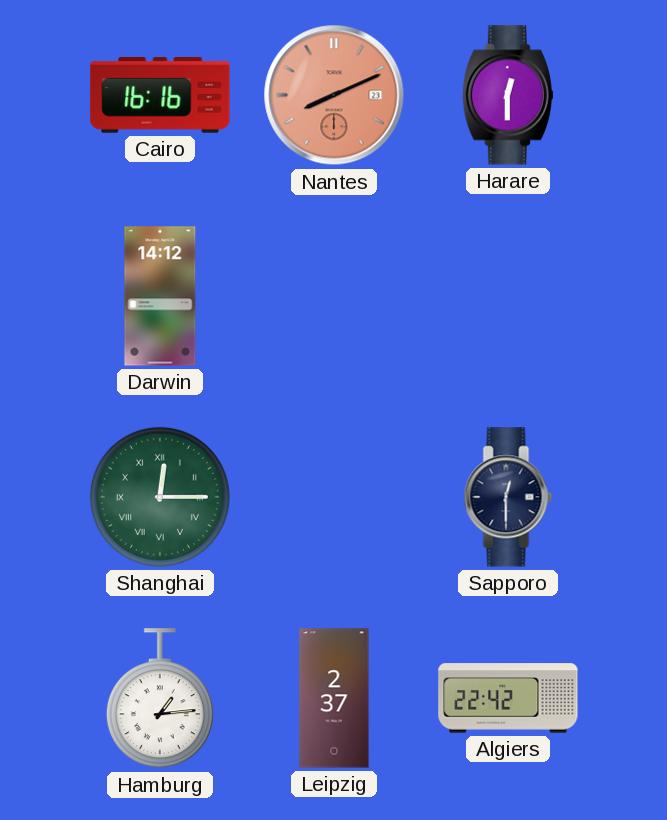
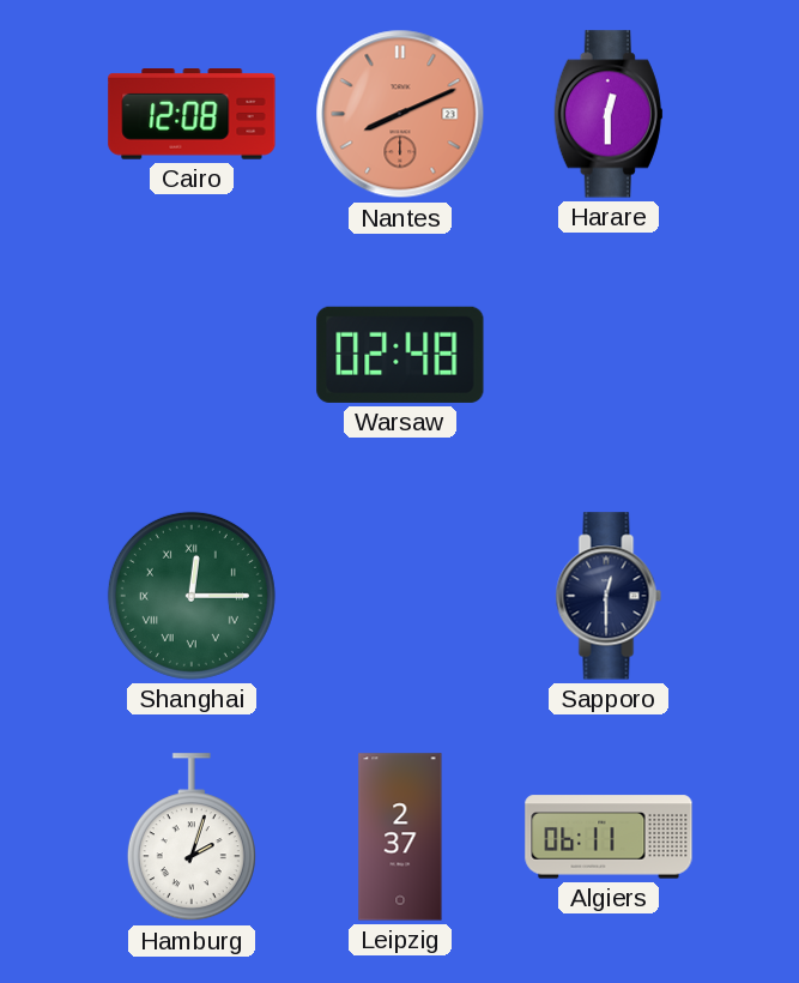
Cairo: 16:16 -> 12:08
Darwin: 14:12 -> none
Warsaw: none -> 02:48
Hamburg: 1:14 -> 2:03
Algiers: 22:42 -> 06:11
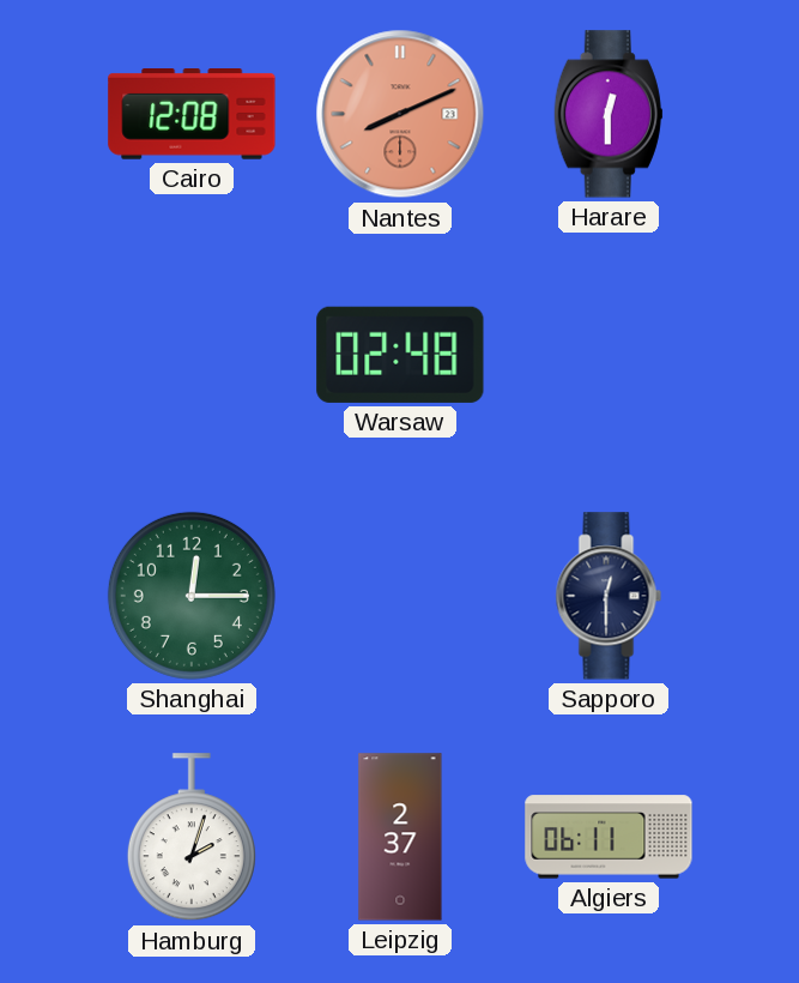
Shanghai numerals: Roman -> Arabic
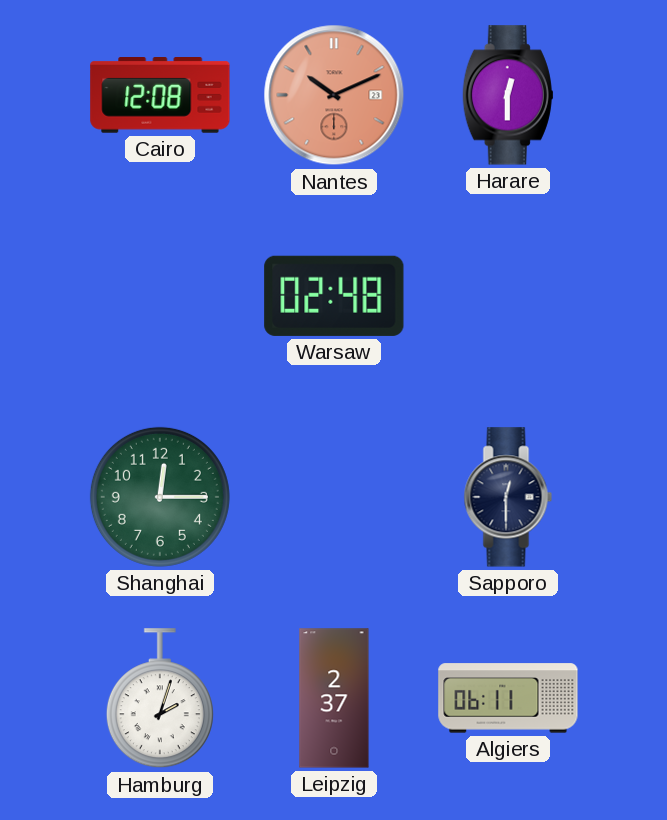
Nantes: 8:11 -> 10:11
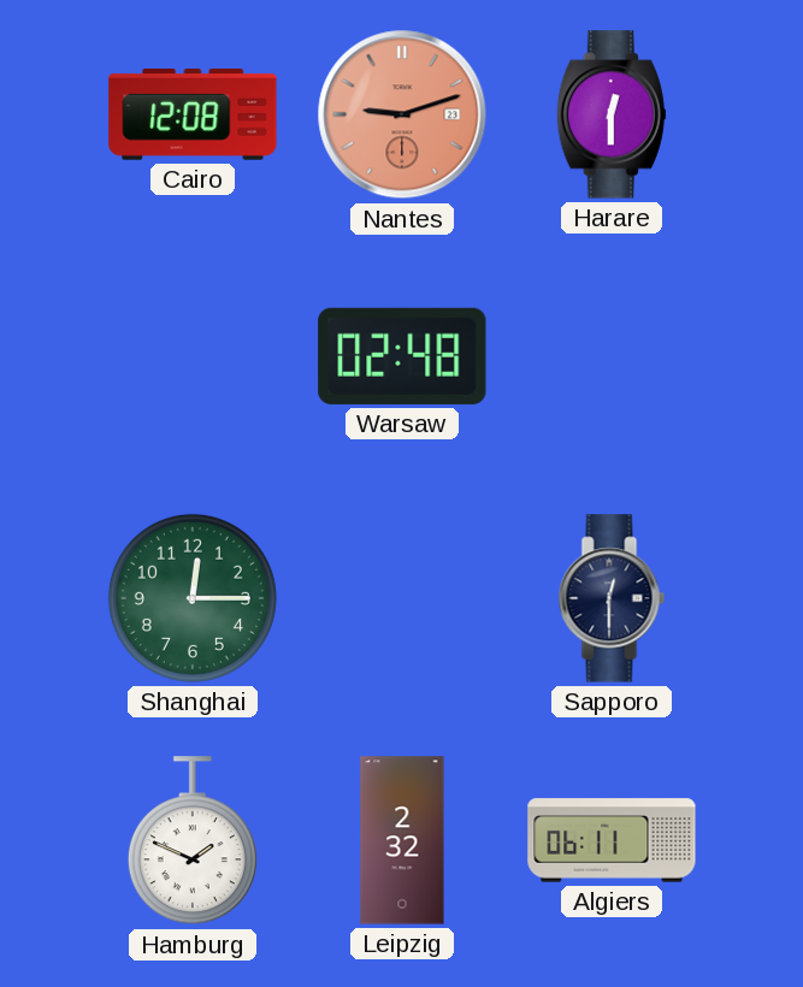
Nantes: 10:11 -> 9:12
Hamburg: 2:03 -> 1:49
Leipzig: 2:37 -> 2:32
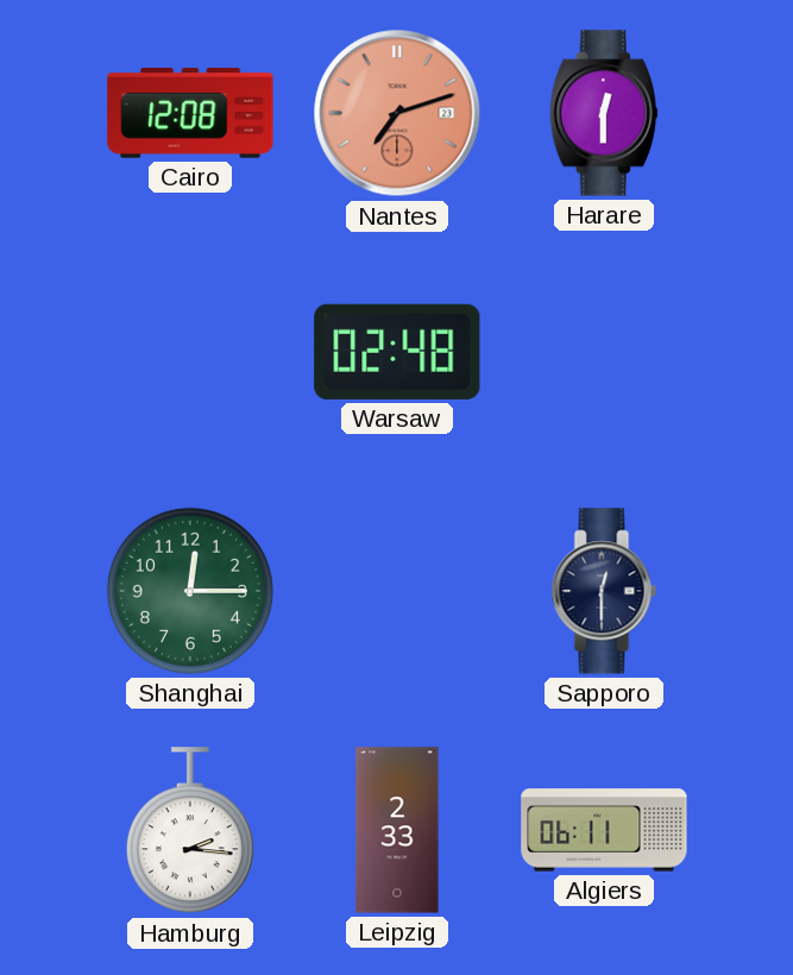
Nantes: 9:12 -> 7:12
Hamburg: 1:49 -> 2:16
Leipzig: 2:32 -> 2:33
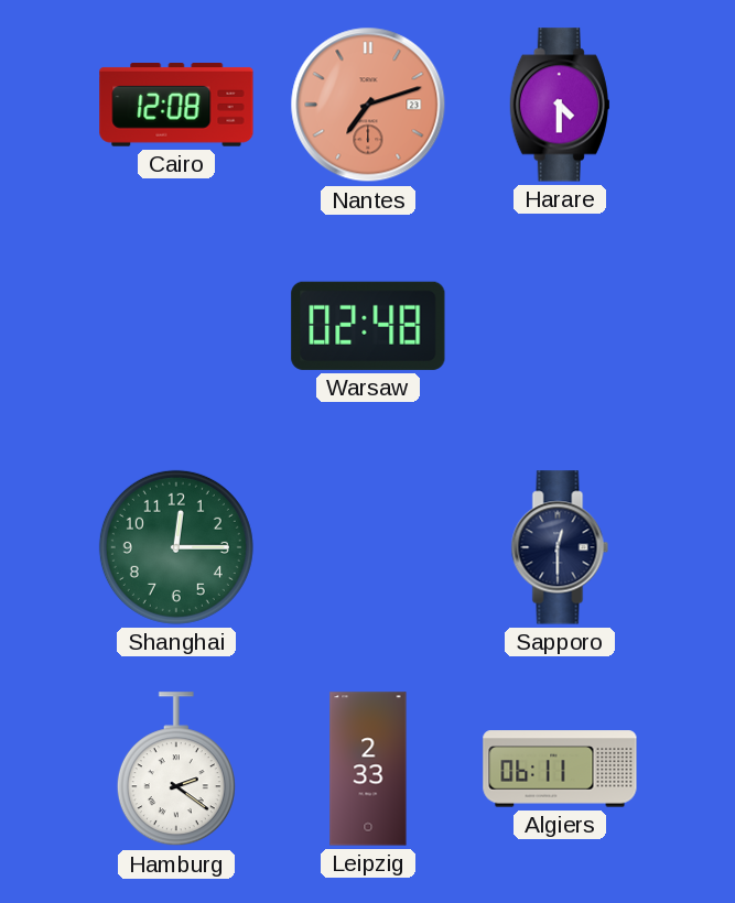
Harare: 12:30 -> 4:30
Hamburg: 2:16 -> 2:21
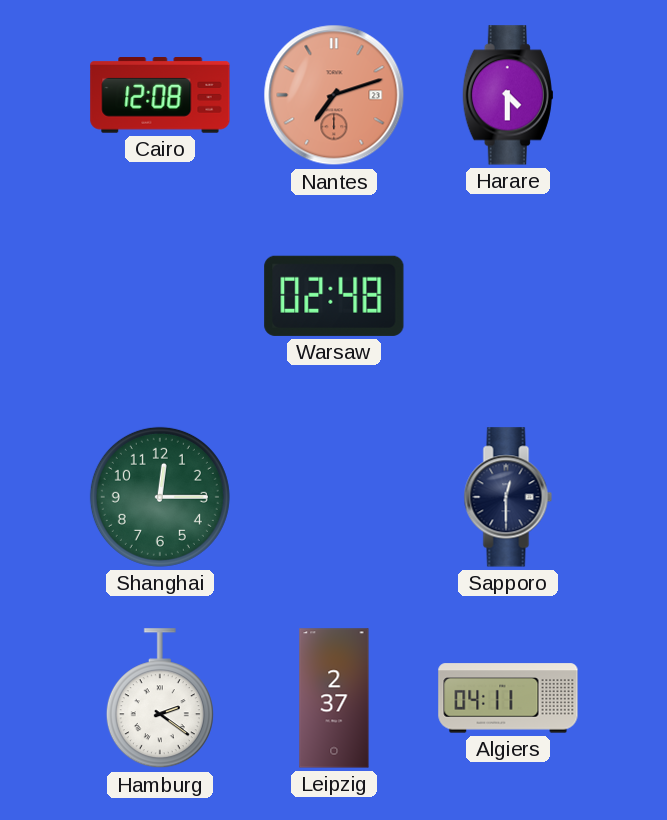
Leipzig: 2:33 -> 2:37
Algiers: 06:11 -> 04:11
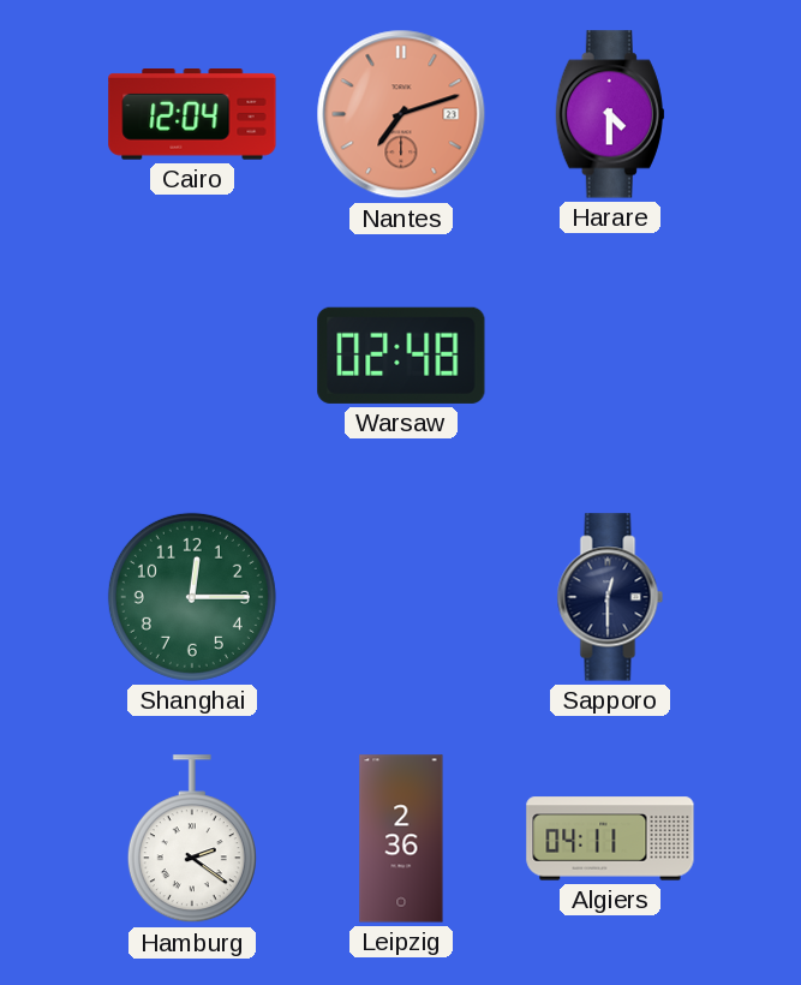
Cairo: 12:08 -> 12:04
Leipzig: 2:37 -> 2:36
